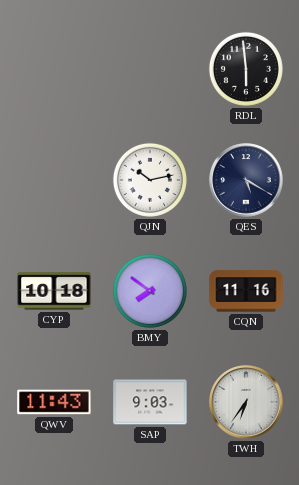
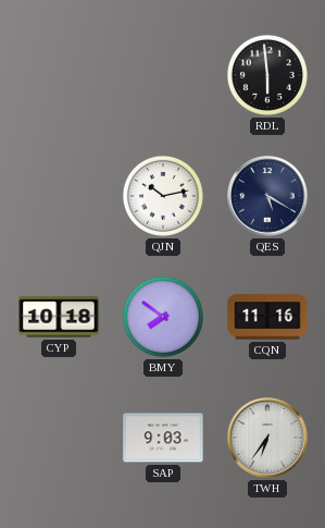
QWV: 11:43 -> none
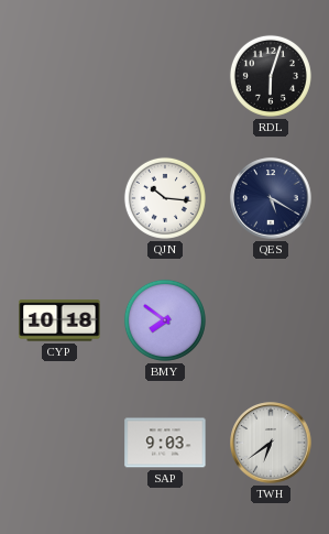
RDL: 5:59 -> 6:03
QJN: 10:13 -> 10:16
CQN: 11:16 -> none
TWH: 6:36 -> 6:39
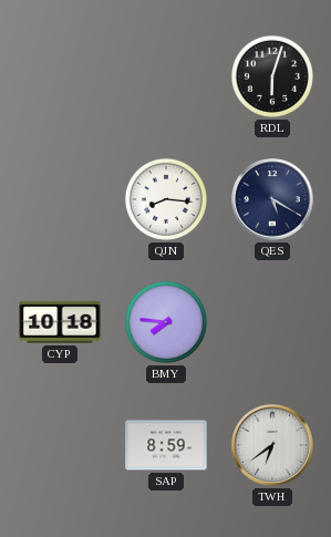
QJN: 10:16 -> 8:16
BMY: 7:51 -> 7:46
SAP: 9:03 -> 8:59
